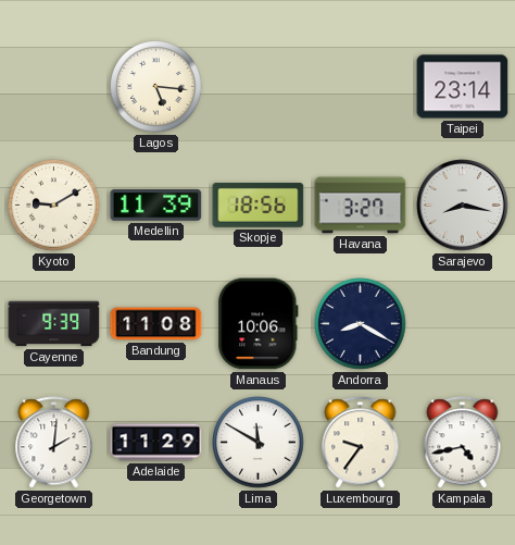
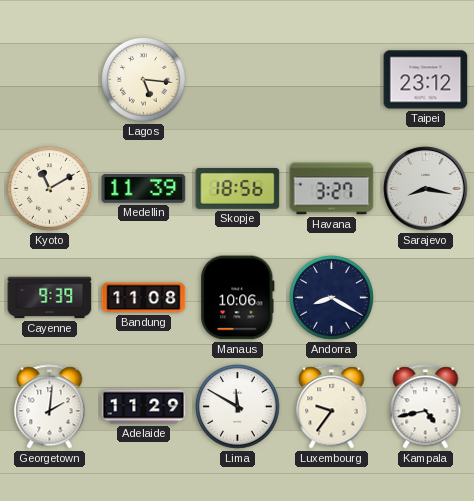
Taipei: 23:14 -> 23:12
Kyoto: 9:10 -> 11:10
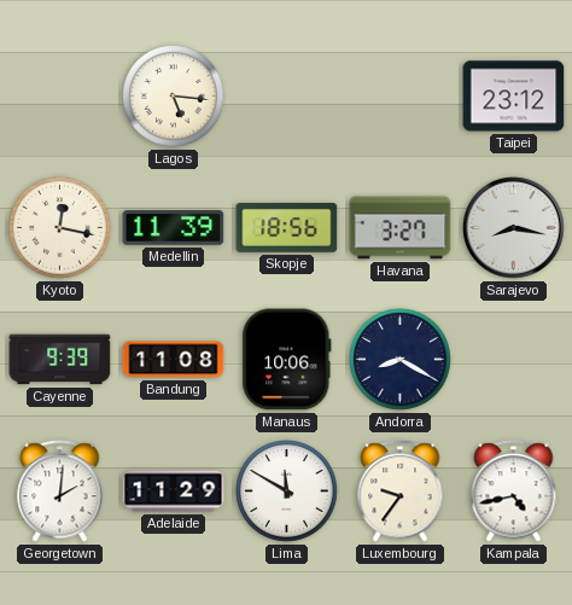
Kyoto: 11:10 -> 12:17
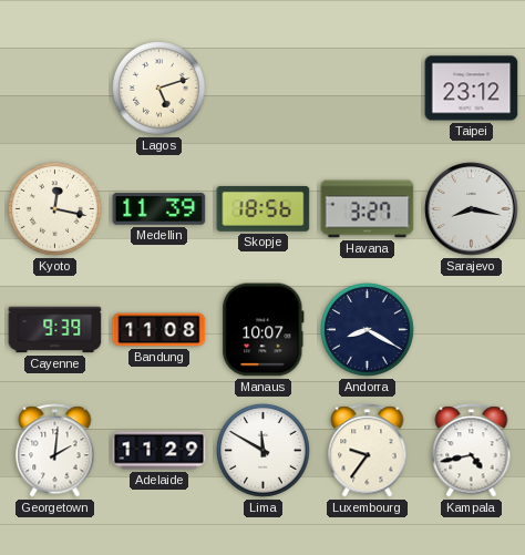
Lagos: 5:16 -> 5:12
Manaus: 10:06 -> 10:07
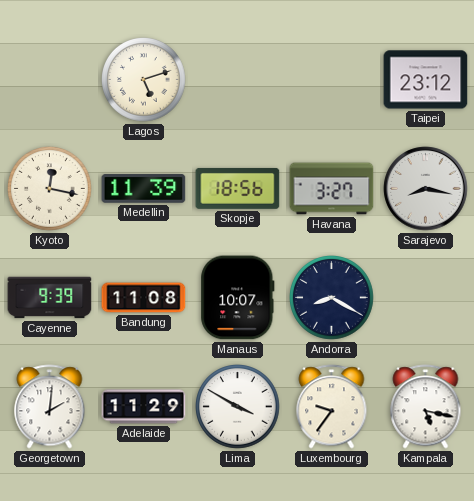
Lima: 11:50 -> 3:50
Kampala: 4:43 -> 5:17
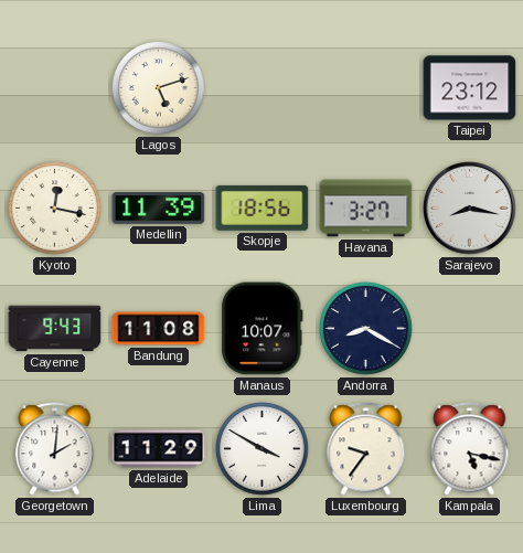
Cayenne: 9:39 -> 9:43
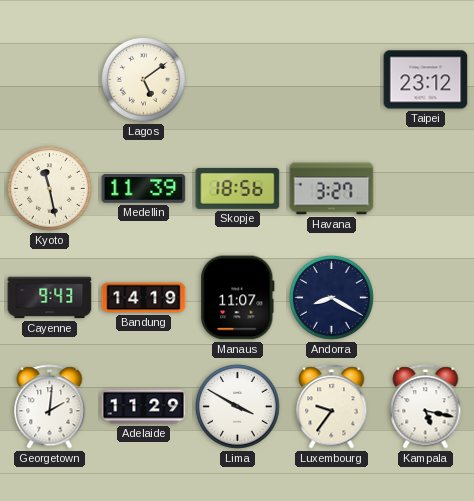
Lagos: 5:12 -> 5:09
Kyoto: 12:17 -> 11:28
Sarajevo: 8:17 -> none
Bandung: 11:08 -> 14:19
Manaus: 10:07 -> 11:07
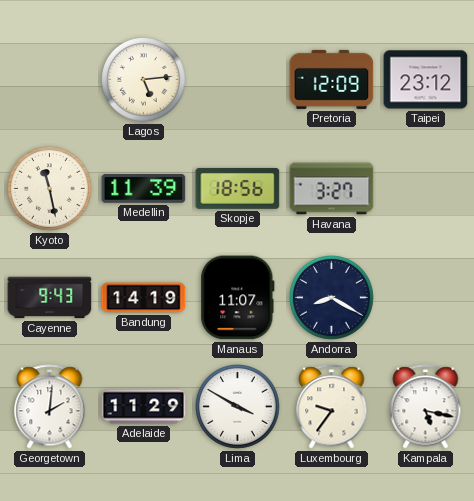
Lagos: 5:09 -> 5:14
Pretoria: none -> 12:09
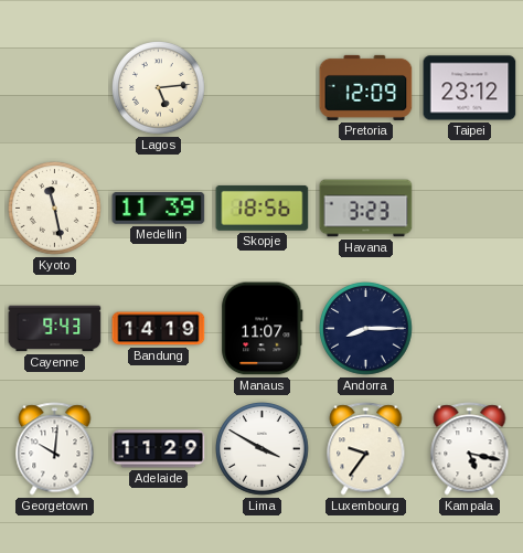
Havana: 3:27 -> 3:23
Andorra: 8:20 -> 8:15
Georgetown: 2:01 -> 10:01
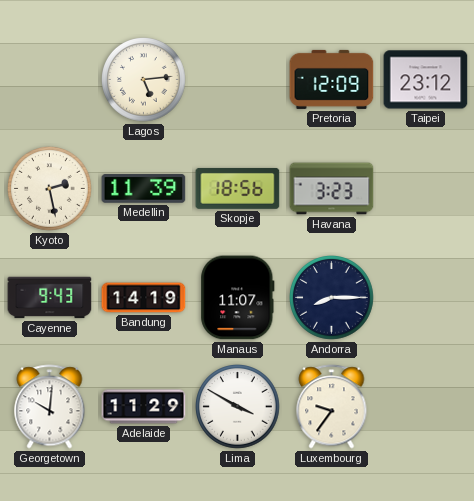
Kyoto: 11:28 -> 2:28
Kampala: 5:17 -> none
